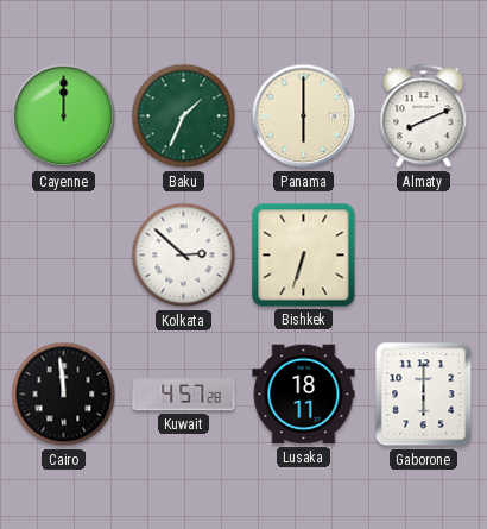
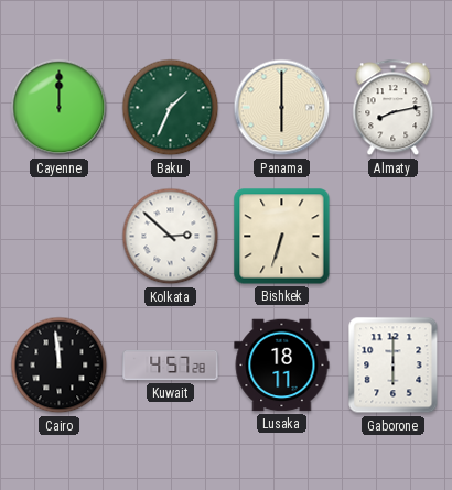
Almaty: 8:11 -> 8:13
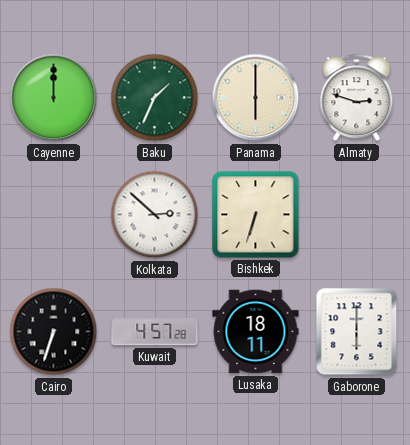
Almaty: 8:13 -> 2:48
Cairo: 11:59 -> 6:33
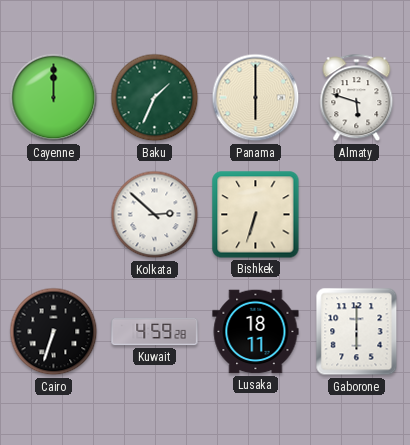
Almaty: 2:48 -> 5:48
Kuwait: 4:57 -> 4:59
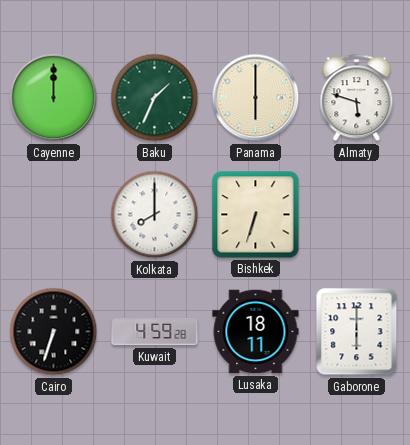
Kolkata: 2:52 -> 8:00
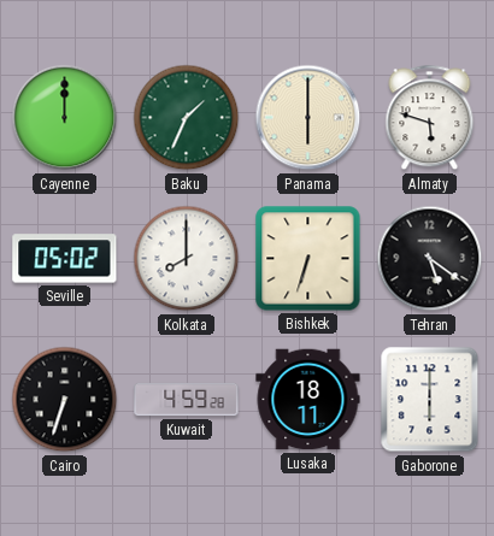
Seville: none -> 05:02
Tehran: none -> 5:21
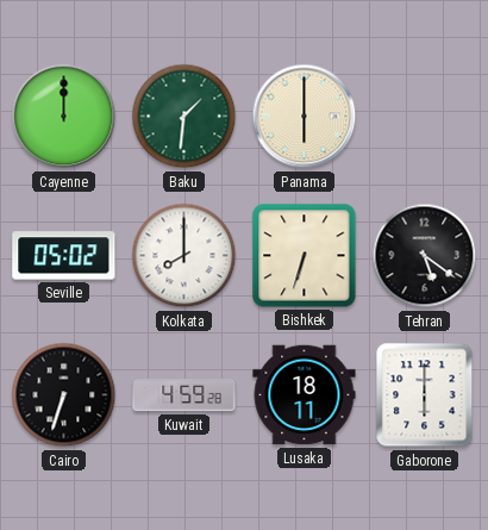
Baku: 1:34 -> 1:31
Almaty: 5:48 -> none
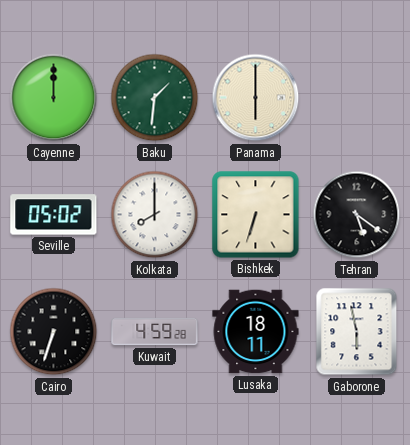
Gaborone: 6:00 -> 5:58
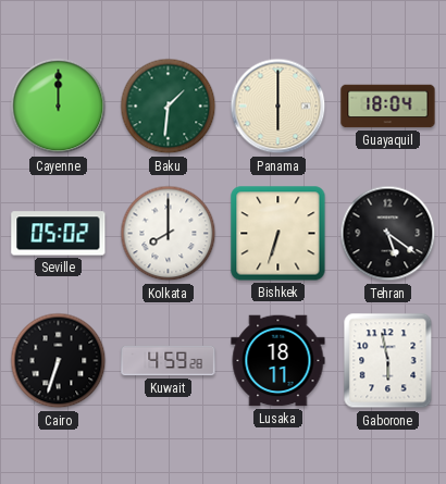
Guayaquil: none -> 18:04
